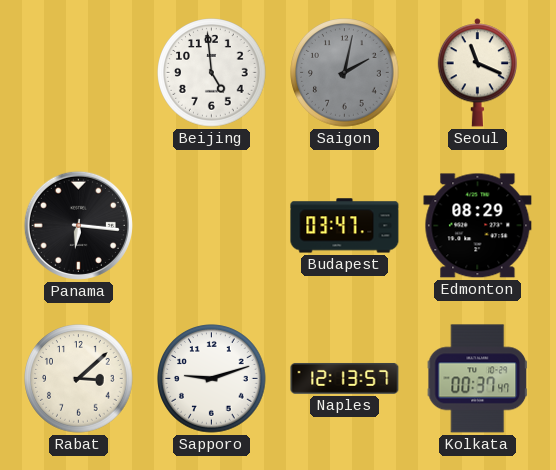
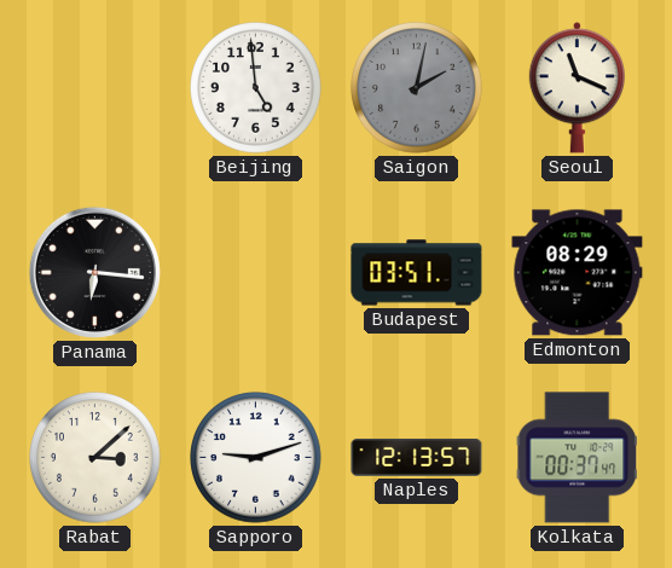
Budapest: 03:47 -> 03:51
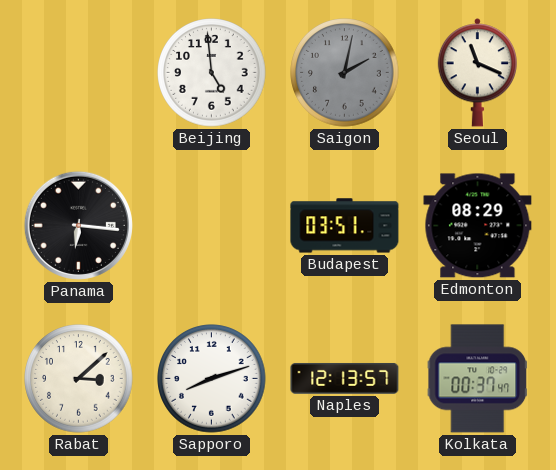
Sapporo: 9:12 -> 8:12
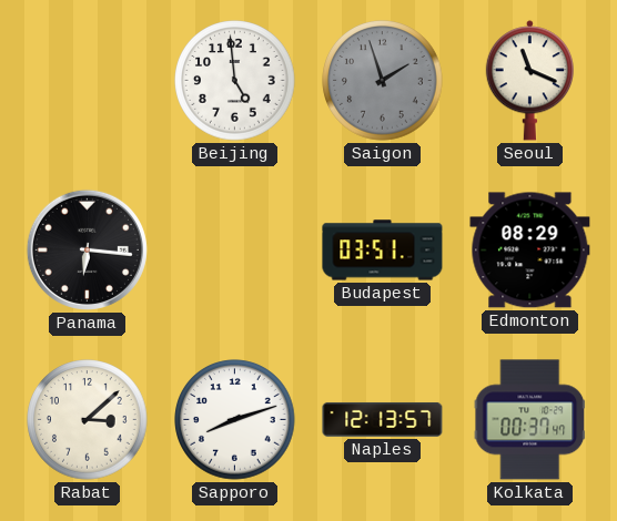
Saigon: 2:02 -> 1:57
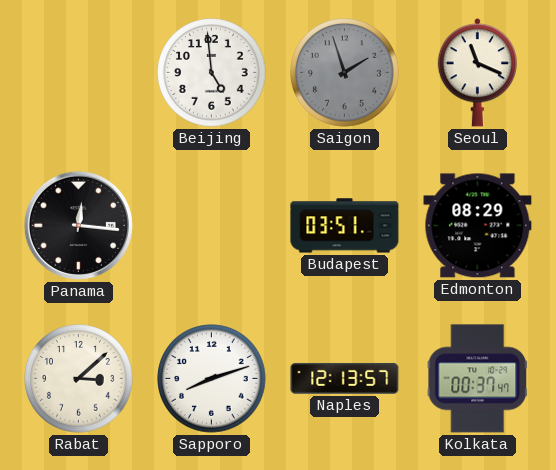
Panama: 6:16 -> 12:16
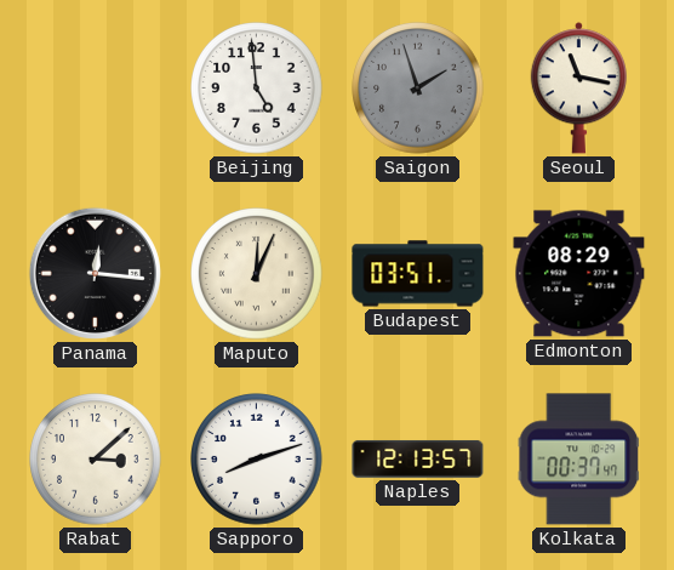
Seoul: 11:19 -> 11:17
Maputo: none -> 12:04
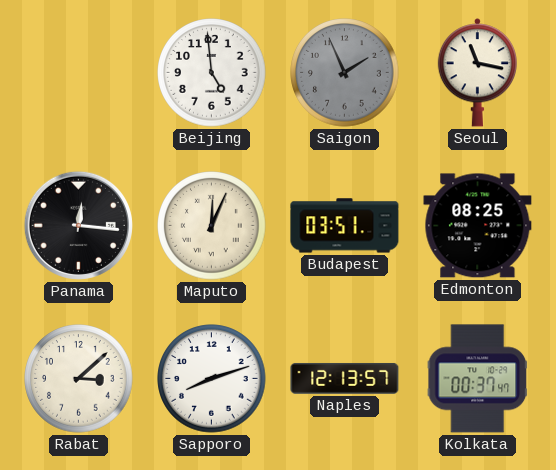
Saigon: 1:57 -> 1:56
Edmonton: 08:29 -> 08:25
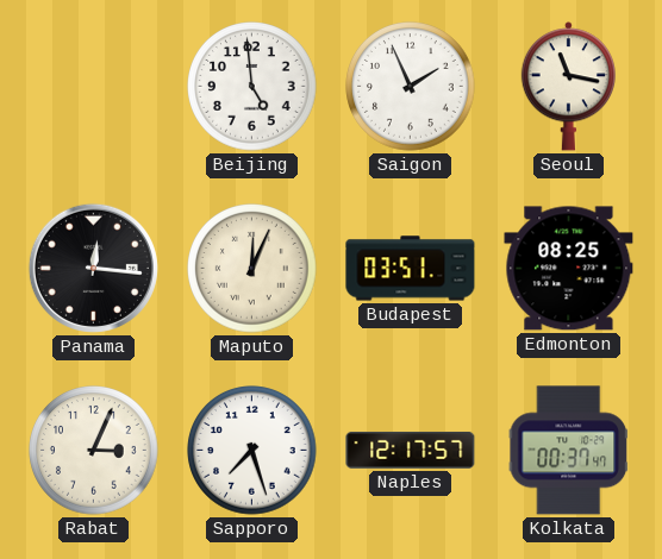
Saigon dial: grey -> white
Rabat: 3:08 -> 3:04
Sapporo: 8:12 -> 7:27
Naples: 12:13 -> 12:17
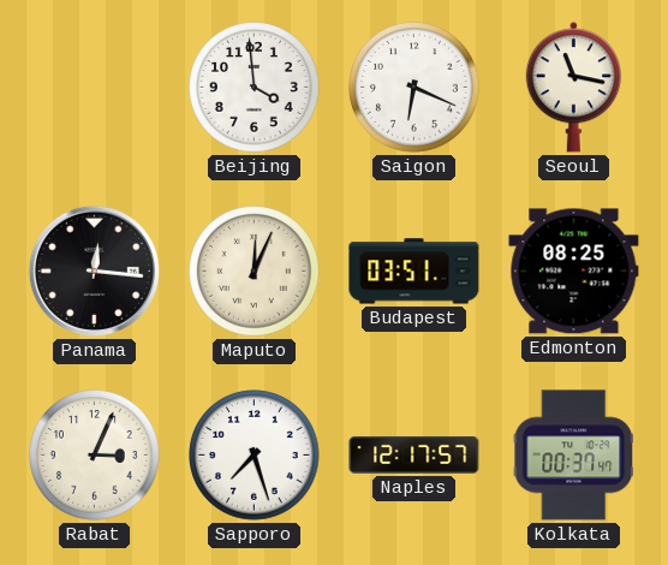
Beijing: 4:59 -> 3:59
Saigon: 1:56 -> 6:19
